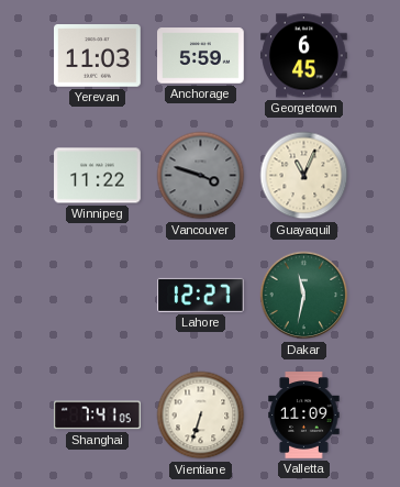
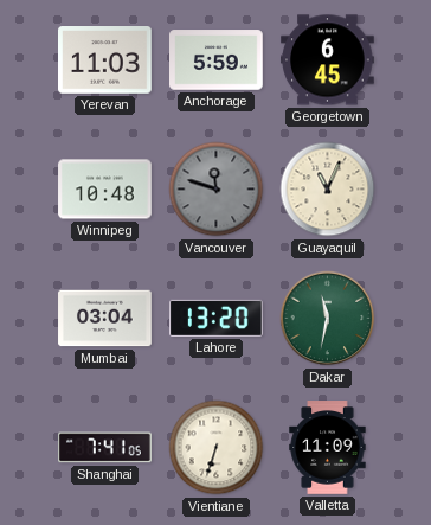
Winnipeg: 11:22 -> 10:48
Vancouver: 3:48 -> 11:48
Mumbai: none -> 03:04
Lahore: 12:27 -> 13:20
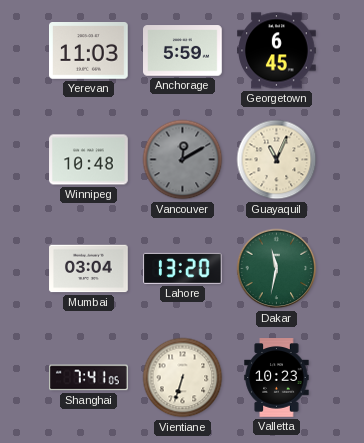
Vancouver: 11:48 -> 12:10
Valletta: 11:09 -> 10:23
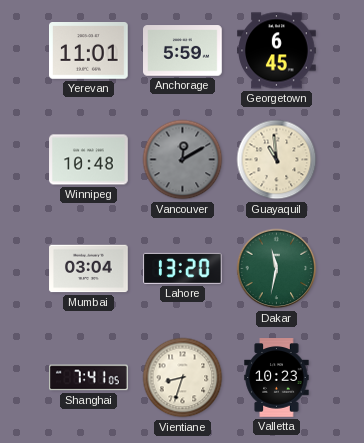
Yerevan: 11:03 -> 11:01
Guayaquil: 11:04 -> 10:59
Vientiane: 6:33 -> 8:33
